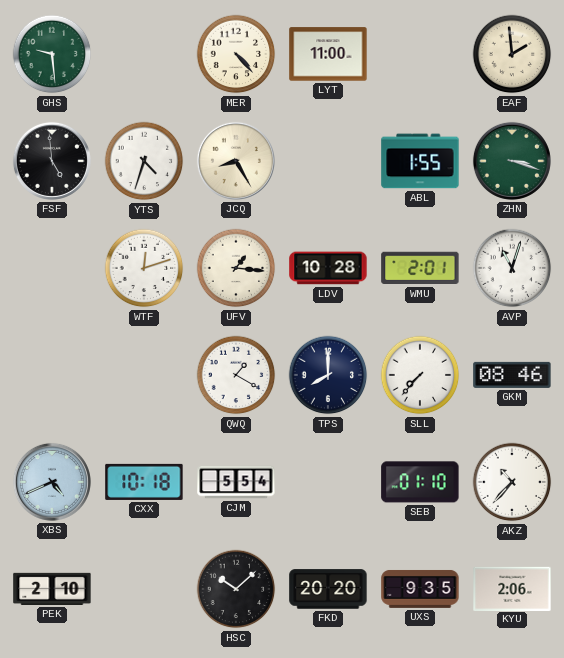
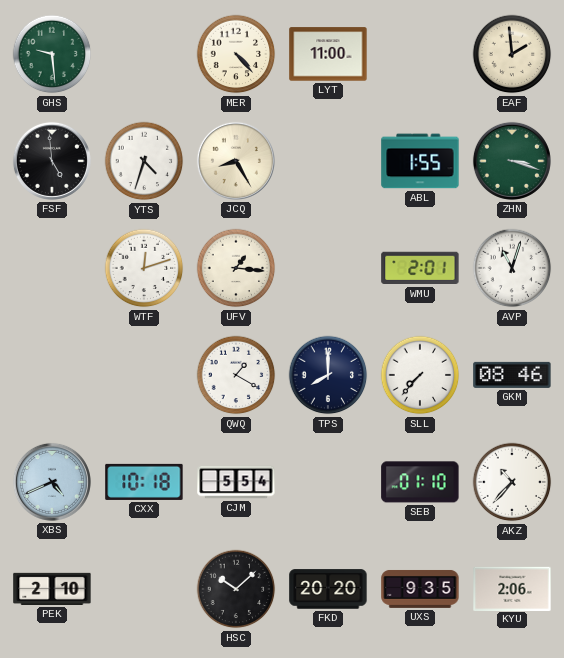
LDV: 10:28 -> none
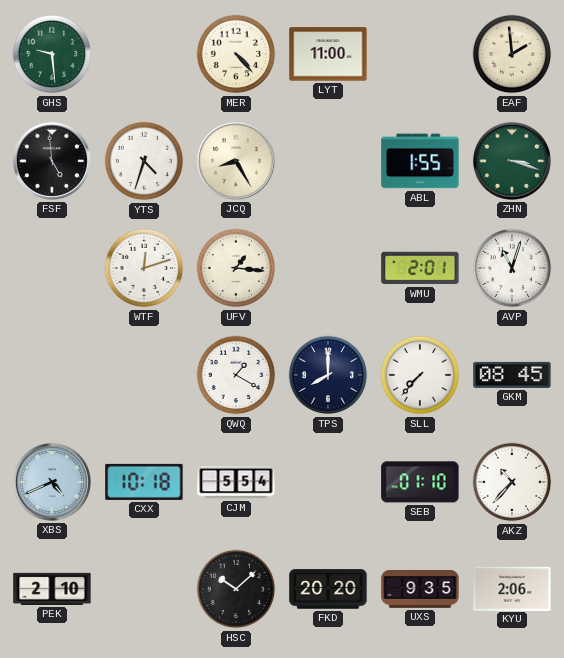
GKM: 08:46 -> 08:45
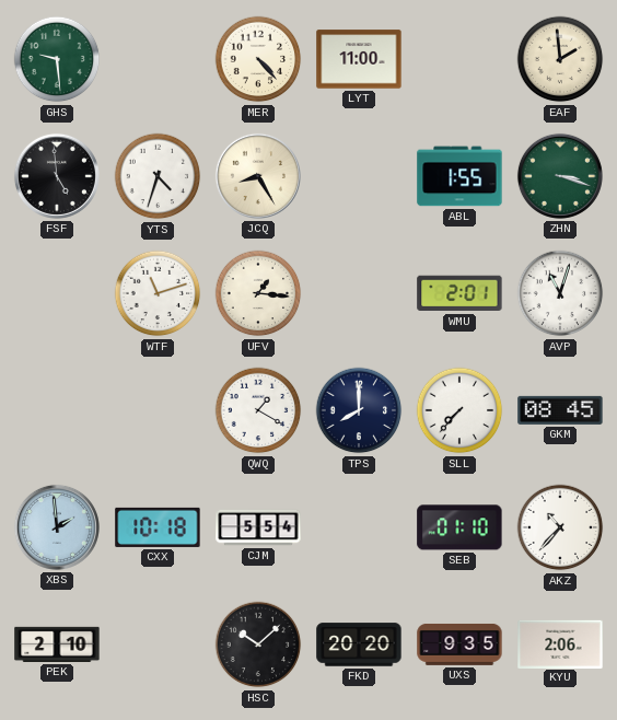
WTF: 12:12 -> 11:12
XBS: 4:41 -> 1:59
